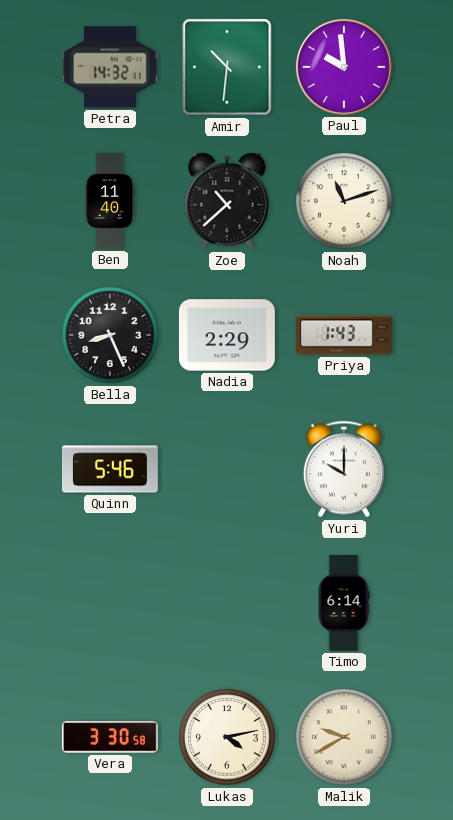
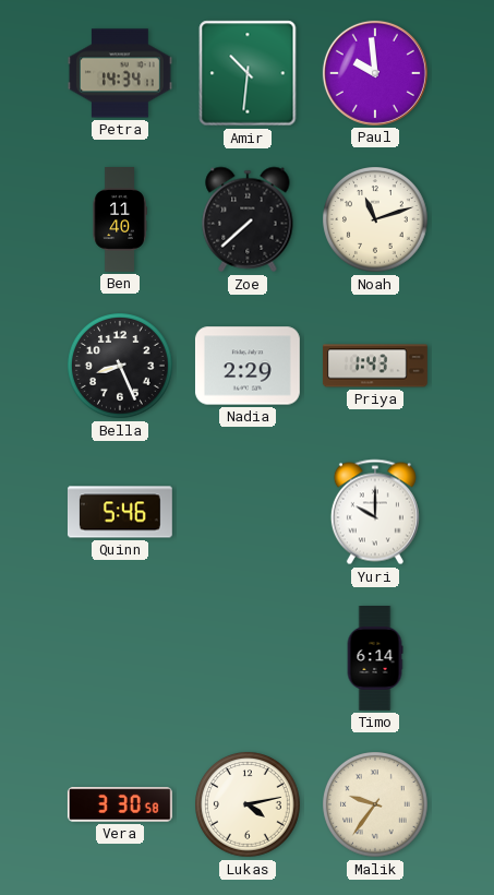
Petra: 14:32 -> 14:34
Zoe: 10:38 -> 7:38
Malik: 9:40 -> 9:36
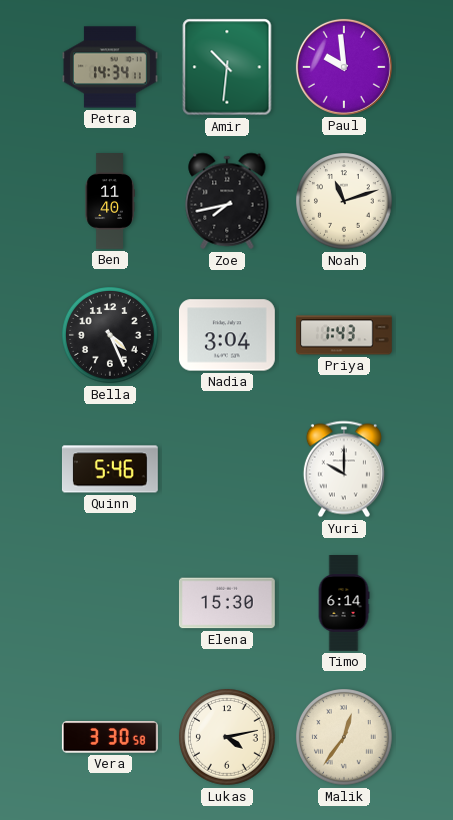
Zoe: 7:38 -> 7:43
Bella: 8:26 -> 4:26
Nadia: 2:29 -> 3:04
Elena: none -> 15:30
Malik: 9:36 -> 12:36
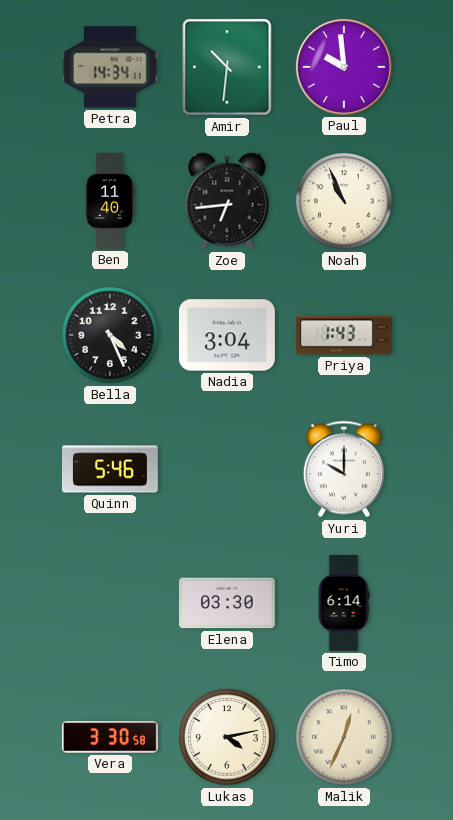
Zoe: 7:43 -> 6:44
Noah: 11:12 -> 10:56
Elena: 15:30 -> 03:30
Malik: 12:36 -> 12:34
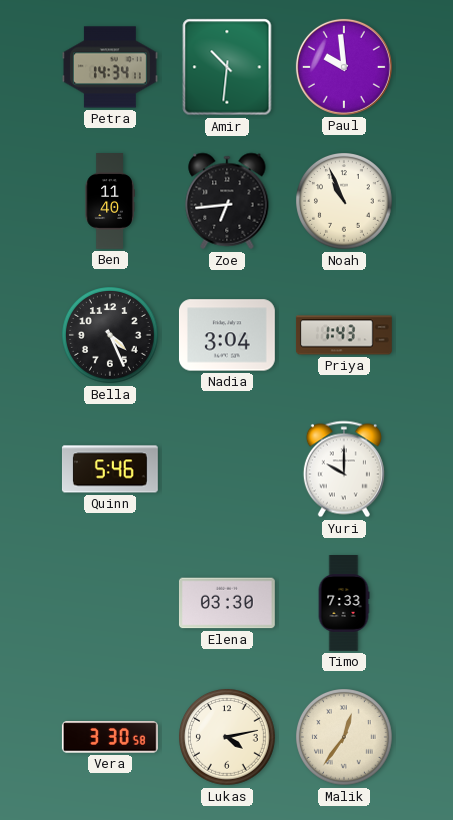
Timo: 6:14 -> 7:33
Malik: 12:34 -> 12:36
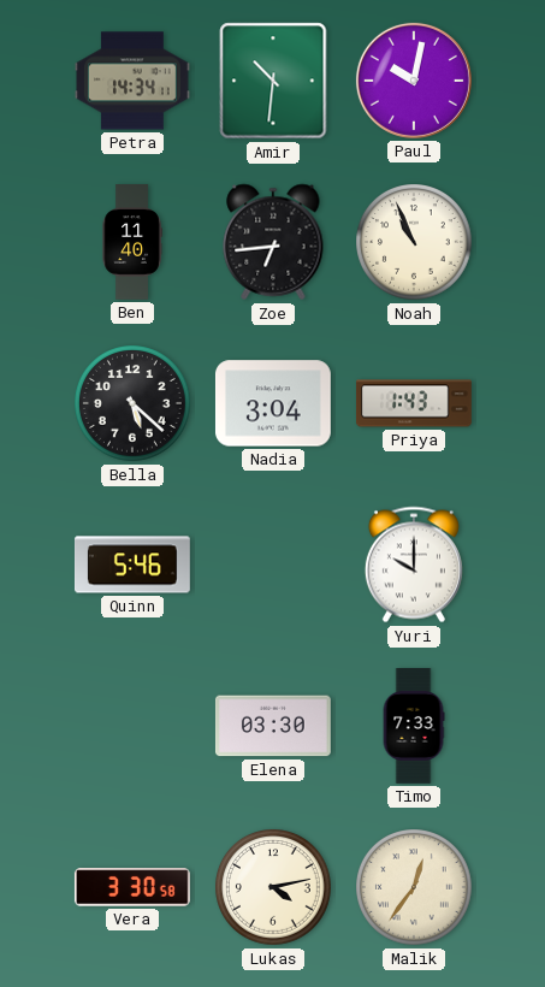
Paul: 9:59 -> 10:02
Bella: 4:26 -> 5:22
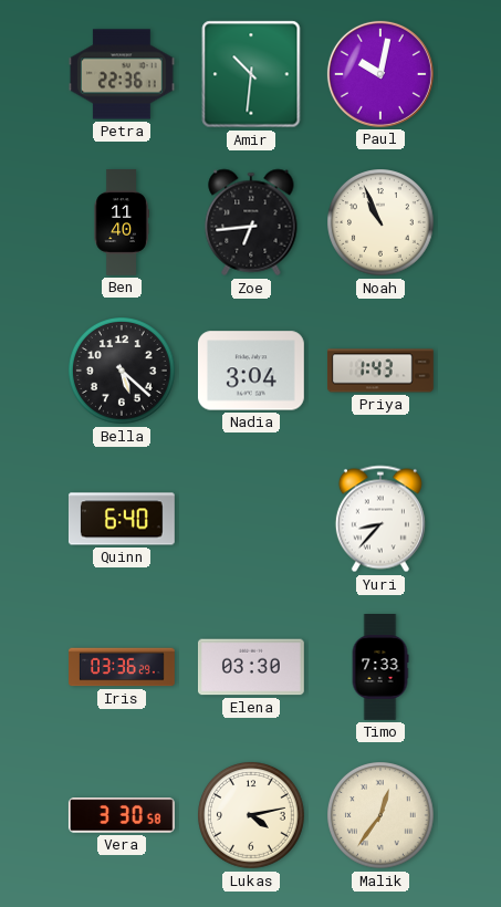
Petra: 14:34 -> 22:36
Quinn: 5:46 -> 6:40
Yuri: 10:00 -> 8:37
Iris: none -> 03:36
